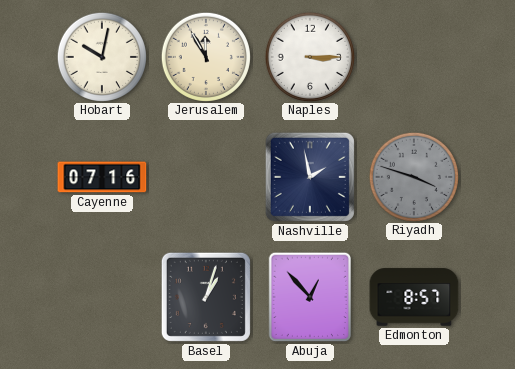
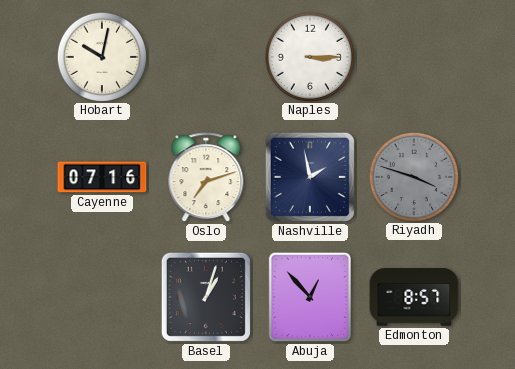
Jerusalem: 11:55 -> none
Oslo: none -> 7:12
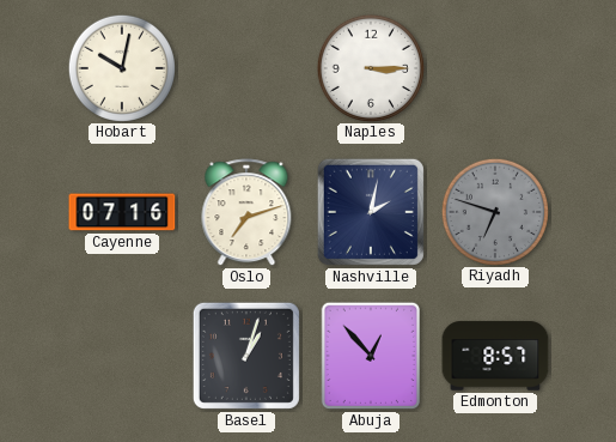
Nashville: 1:58 -> 2:02
Riyadh: 3:48 -> 6:48
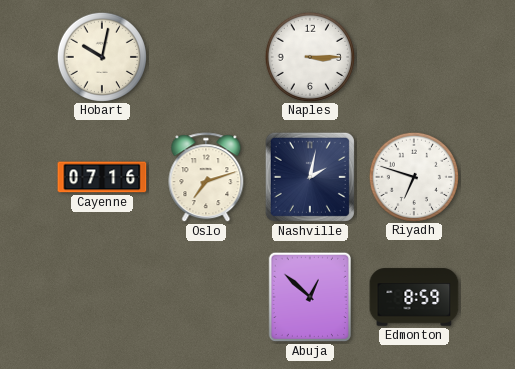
Riyadh dial: grey -> white
Basel: 1:03 -> none
Abuja: 12:53 -> 12:52
Edmonton: 8:57 -> 8:59
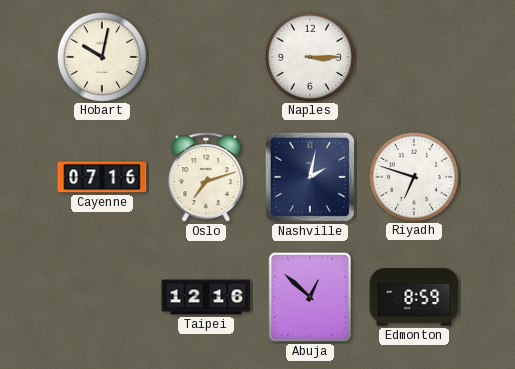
Taipei: none -> 12:16
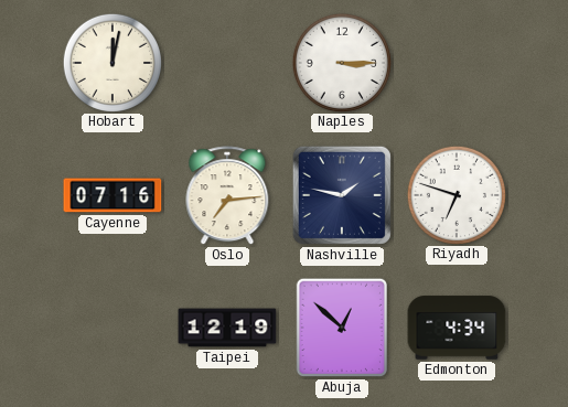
Hobart: 10:02 -> 12:02
Oslo: 7:12 -> 7:14
Nashville: 2:02 -> 1:47
Taipei: 12:16 -> 12:19
Edmonton: 8:59 -> 4:34
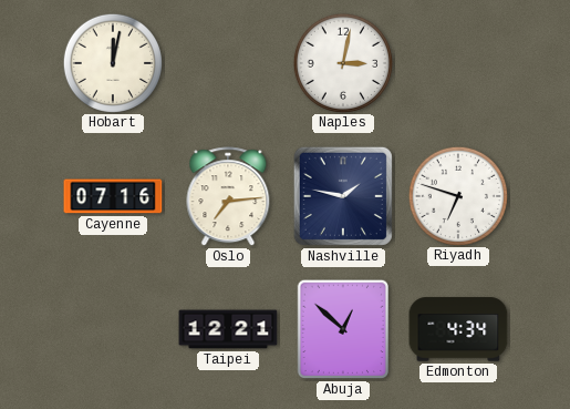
Naples: 3:15 -> 3:02
Taipei: 12:19 -> 12:21
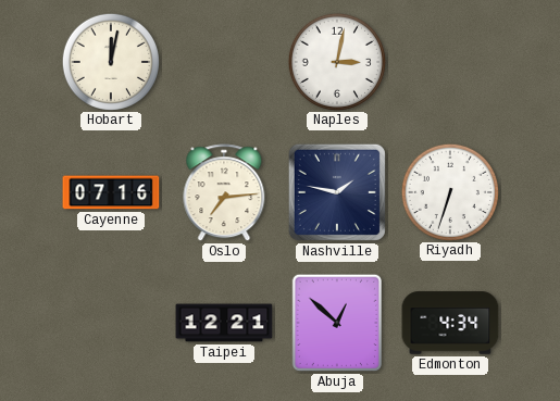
Riyadh: 6:48 -> 6:33
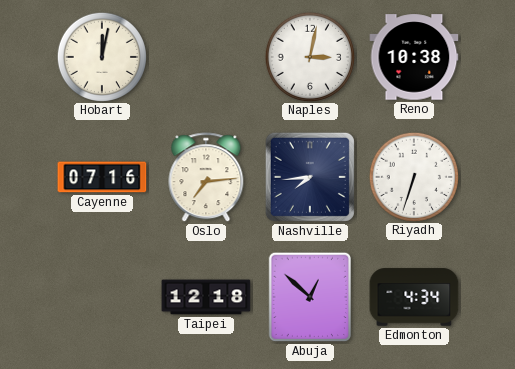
Reno: none -> 10:38
Nashville: 1:47 -> 7:44
Taipei: 12:21 -> 12:18
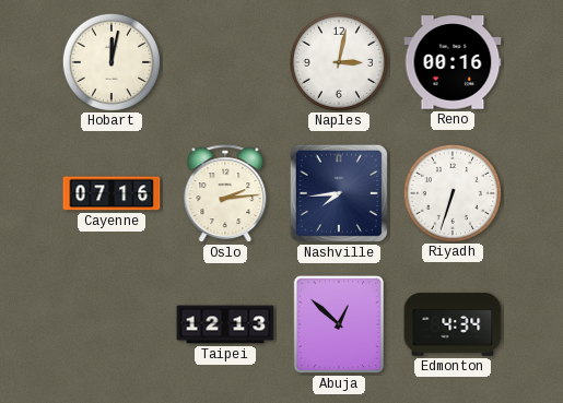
Reno: 10:38 -> 00:16
Oslo: 7:14 -> 2:14
Taipei: 12:18 -> 12:13
